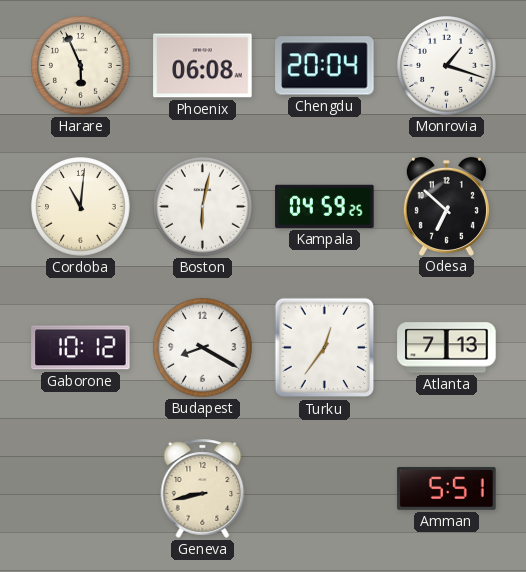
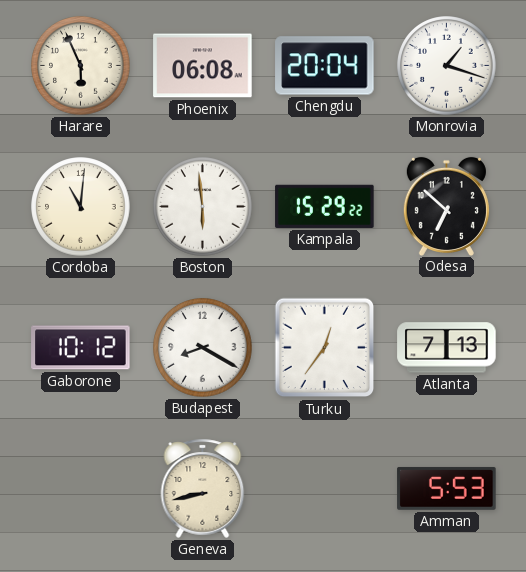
Boston: 6:02 -> 5:59
Kampala: 04:59 -> 15:29
Amman: 5:51 -> 5:53
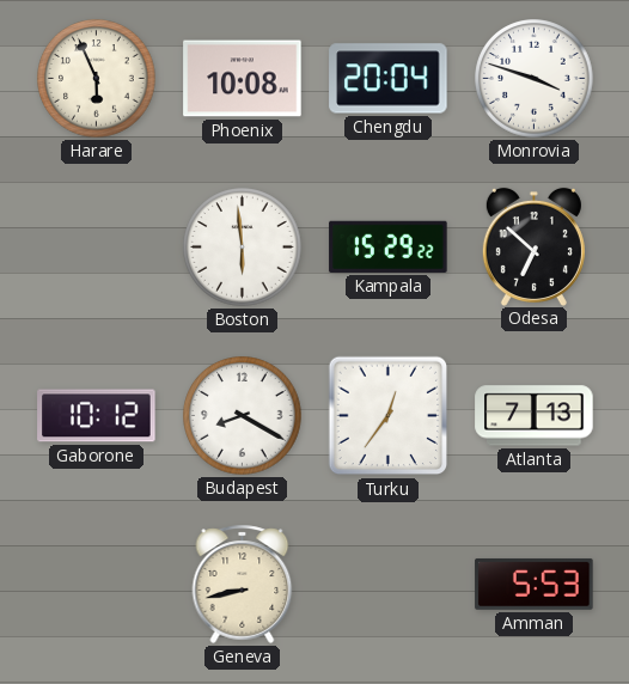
Phoenix: 06:08 -> 10:08
Monrovia: 1:18 -> 3:48
Cordoba: 11:01 -> none
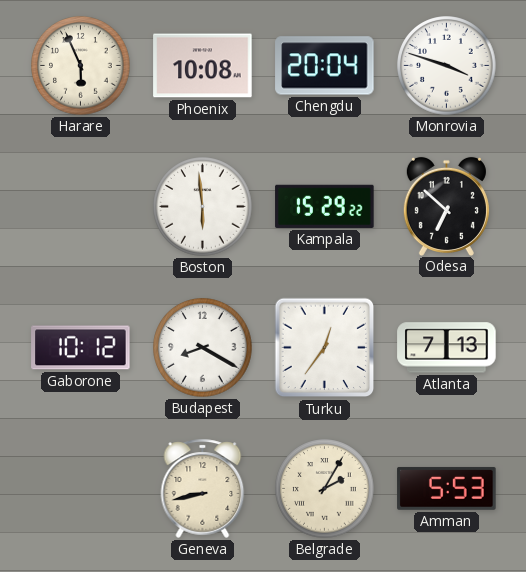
Belgrade: none -> 2:05
